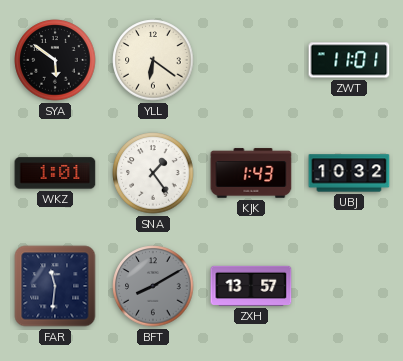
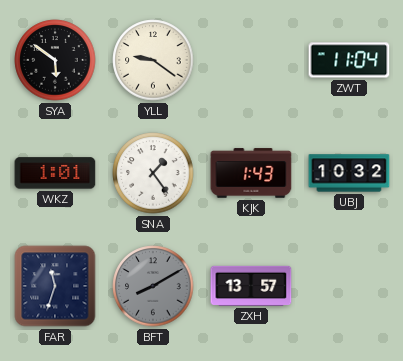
YLL: 6:21 -> 9:21
ZWT: 11:01 -> 11:04
FAR: 11:31 -> 11:33
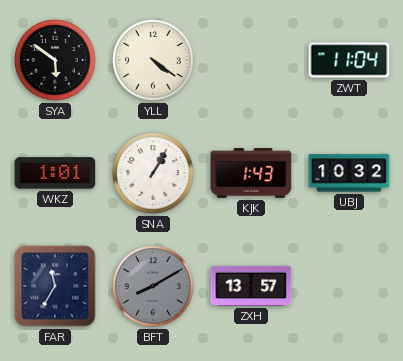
YLL: 9:21 -> 4:21
SNA: 1:24 -> 1:05
FAR: 11:33 -> 11:35
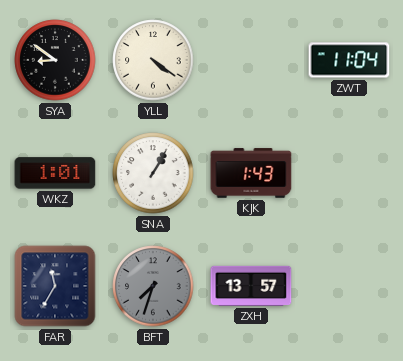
SYA: 5:51 -> 8:51
UBJ: 10:32 -> none
BFT: 8:10 -> 7:33
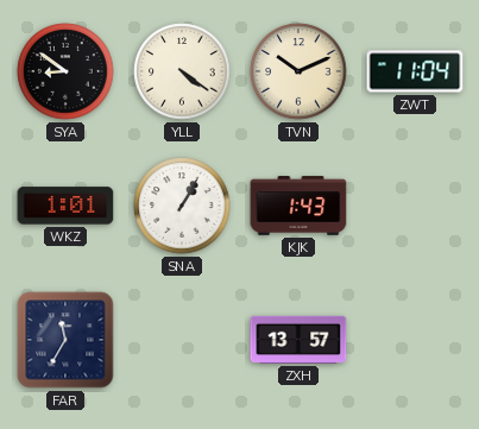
TVN: none -> 10:11
BFT: 7:33 -> none
